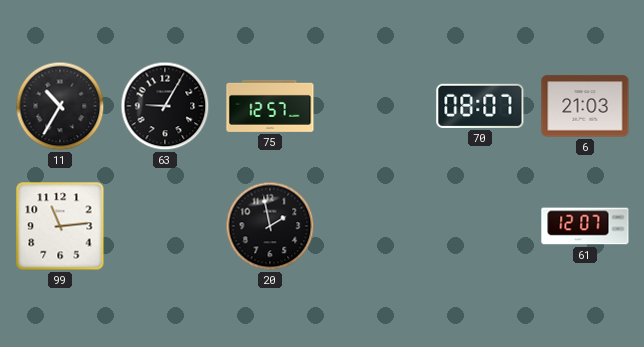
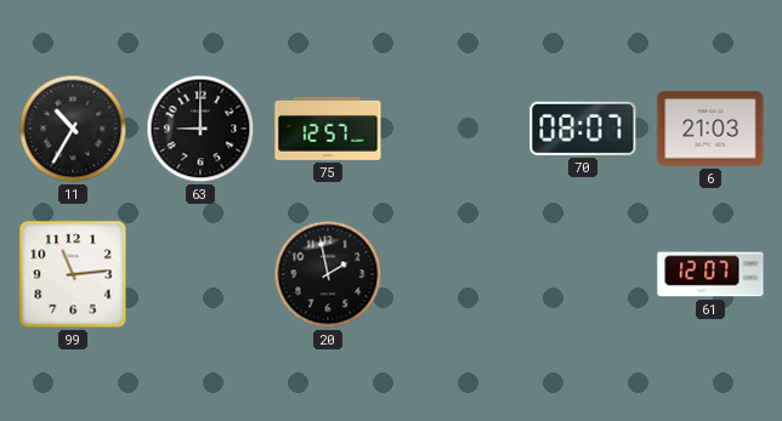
63: 9:05 -> 9:00
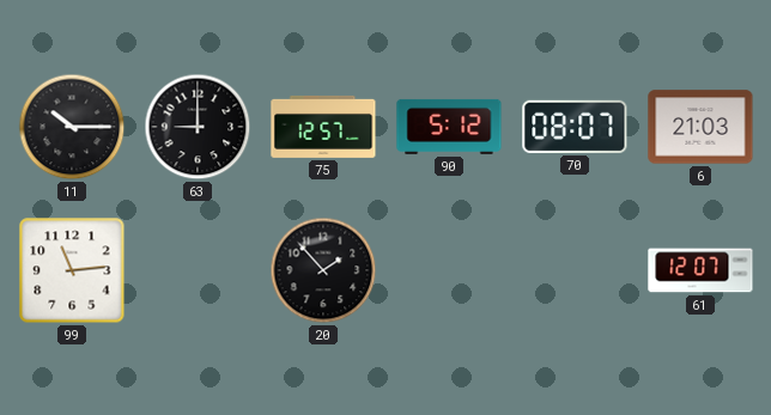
11: 10:35 -> 10:15
90: none -> 5:12
20: 1:58 -> 1:53
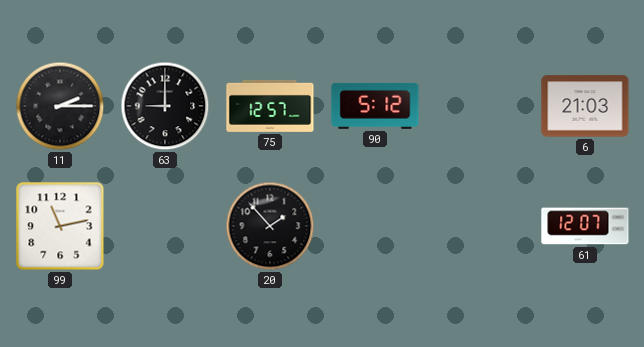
11: 10:15 -> 2:15
70: 08:07 -> none
99: 11:14 -> 11:13
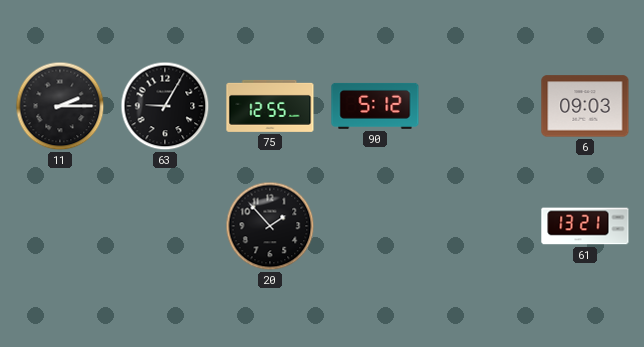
63: 9:00 -> 9:05
75: 12:57 -> 12:55
6: 21:03 -> 09:03
99: 11:13 -> none
61: 12:07 -> 13:21
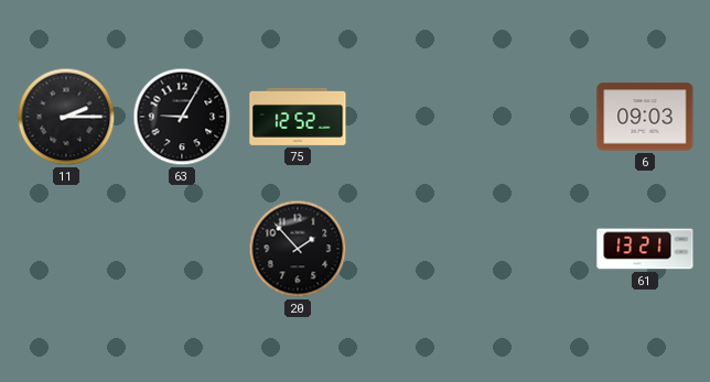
75: 12:55 -> 12:52
90: 5:12 -> none
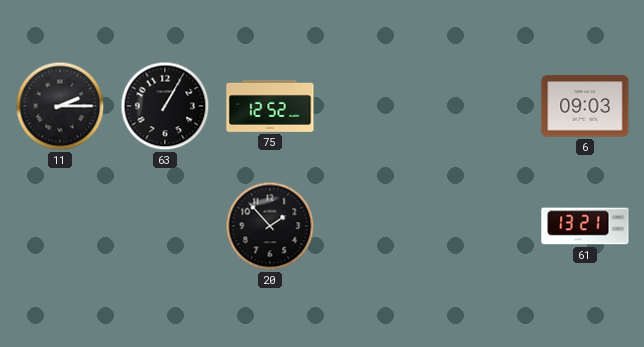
63: 9:05 -> 1:05
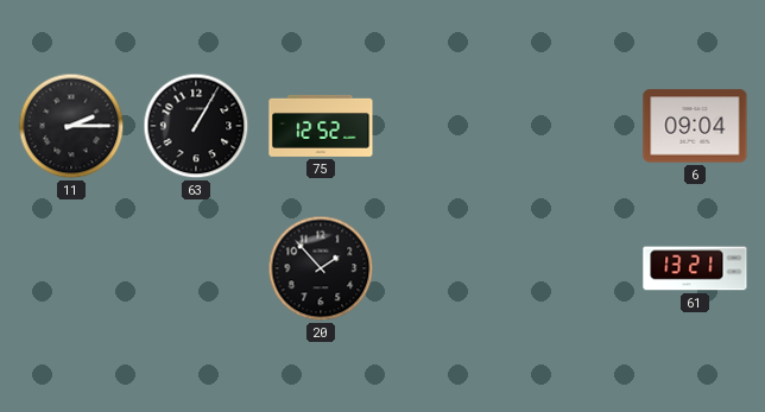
6: 09:03 -> 09:04
